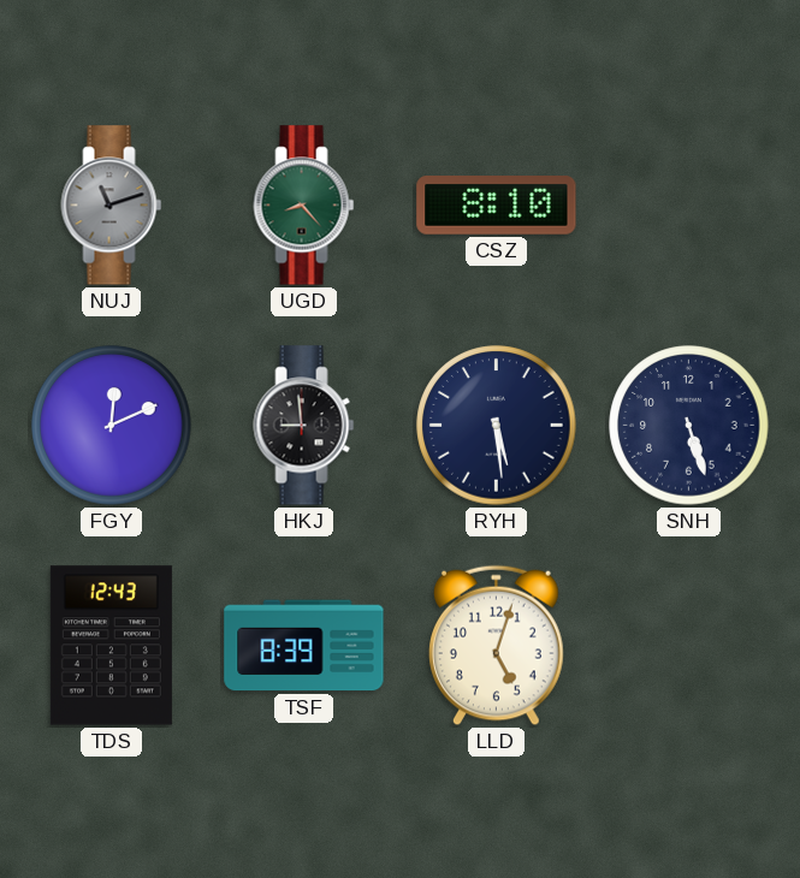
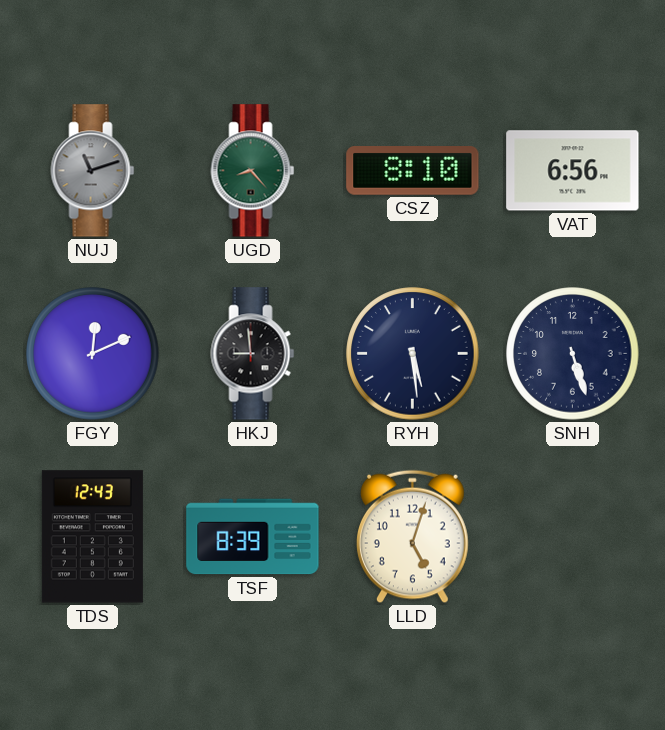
VAT: none -> 6:56
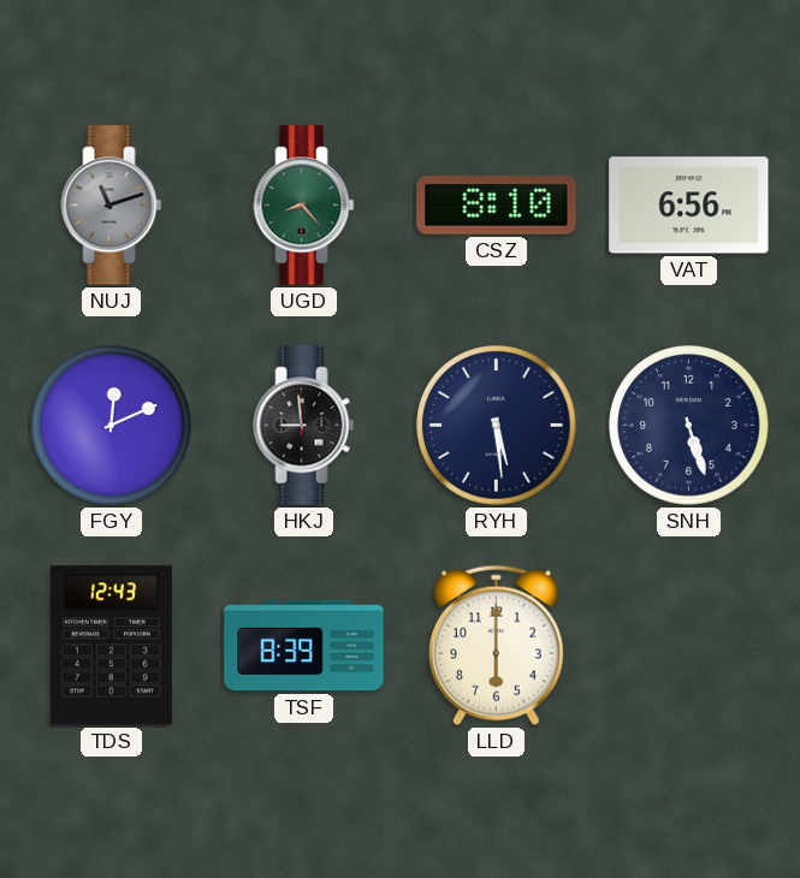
LLD: 5:03 -> 6:00
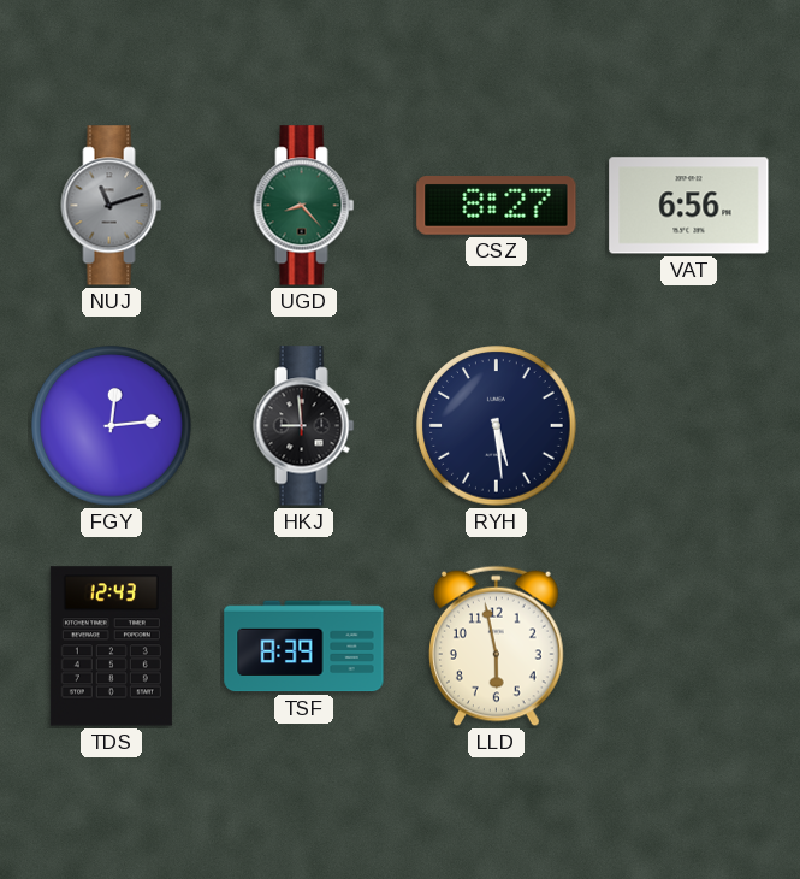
CSZ: 8:10 -> 8:27
FGY: 12:11 -> 12:14
SNH: 5:27 -> none
LLD: 6:00 -> 5:58
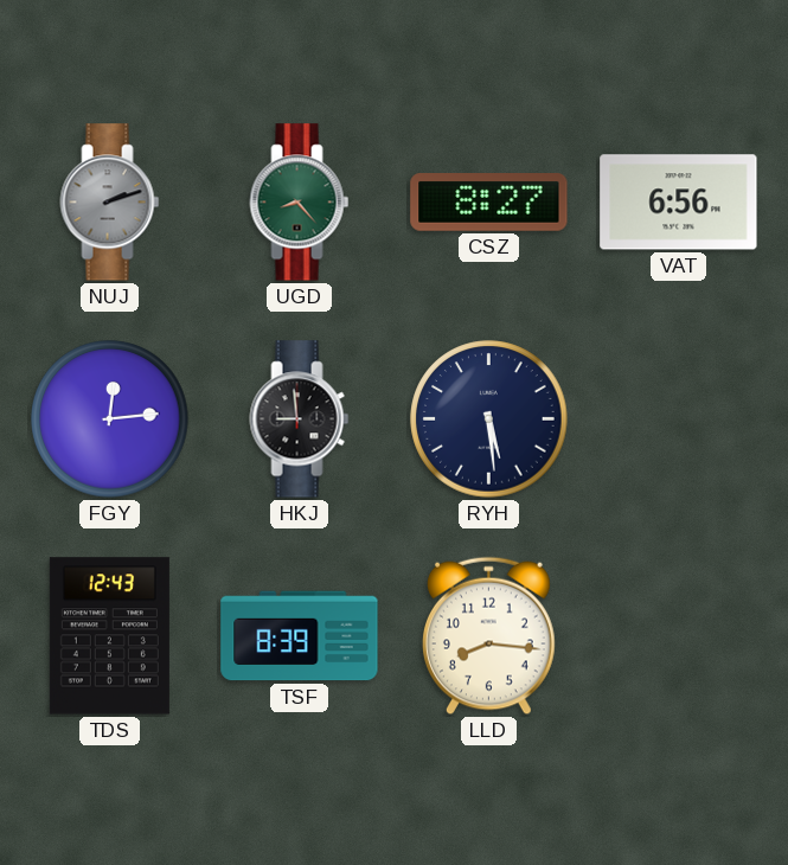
NUJ: 11:12 -> 2:12
LLD: 5:58 -> 8:16
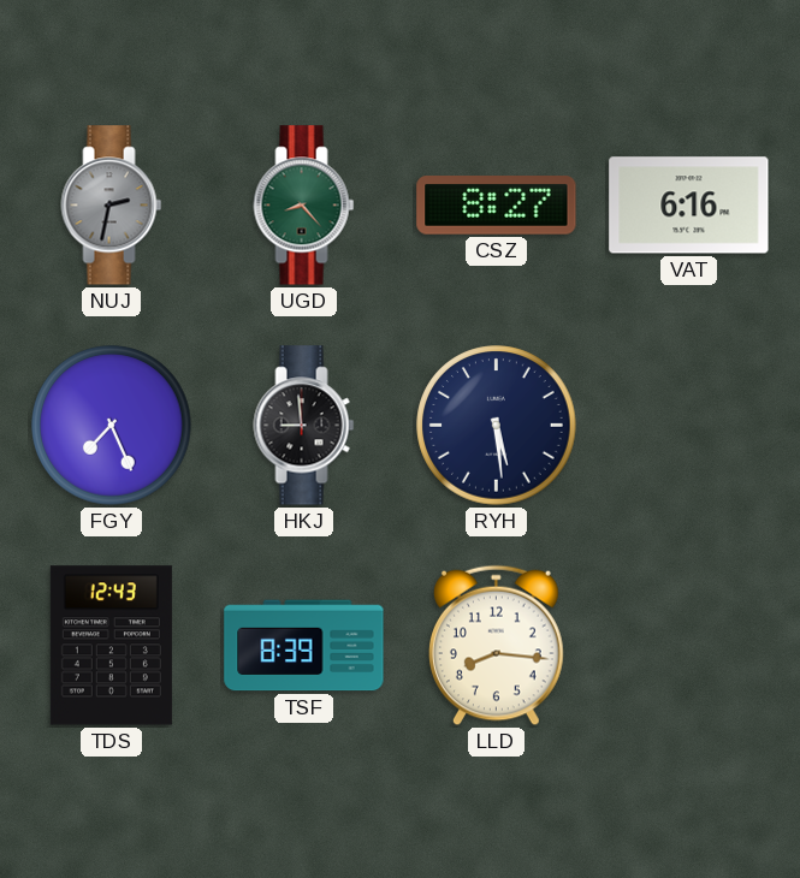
NUJ: 2:12 -> 2:32
VAT: 6:56 -> 6:16
FGY: 12:14 -> 7:26
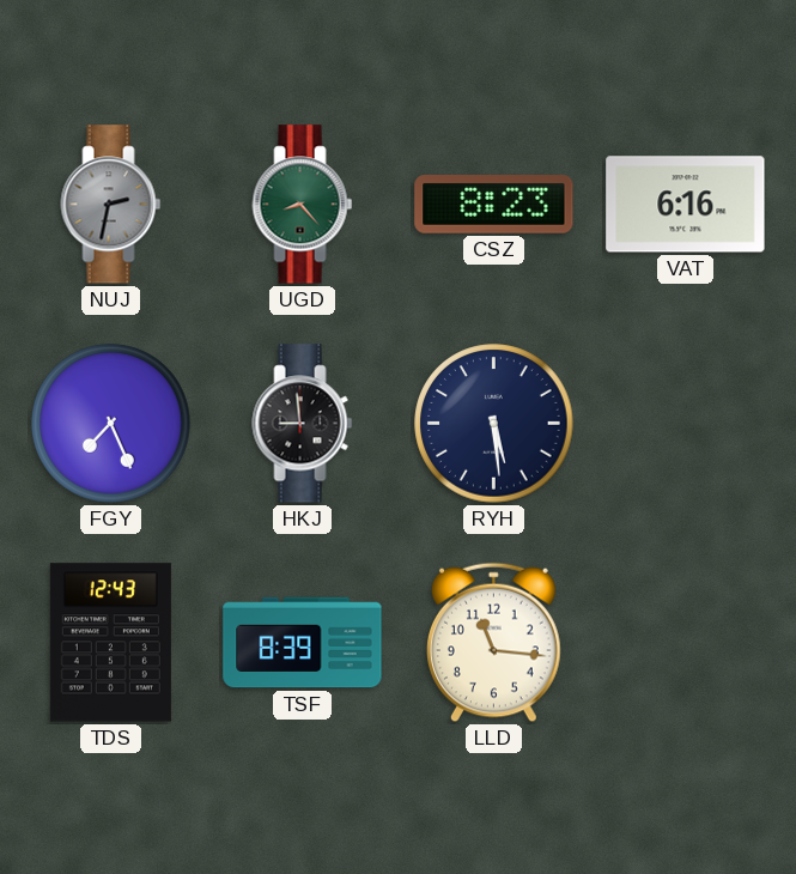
CSZ: 8:27 -> 8:23
LLD: 8:16 -> 11:16
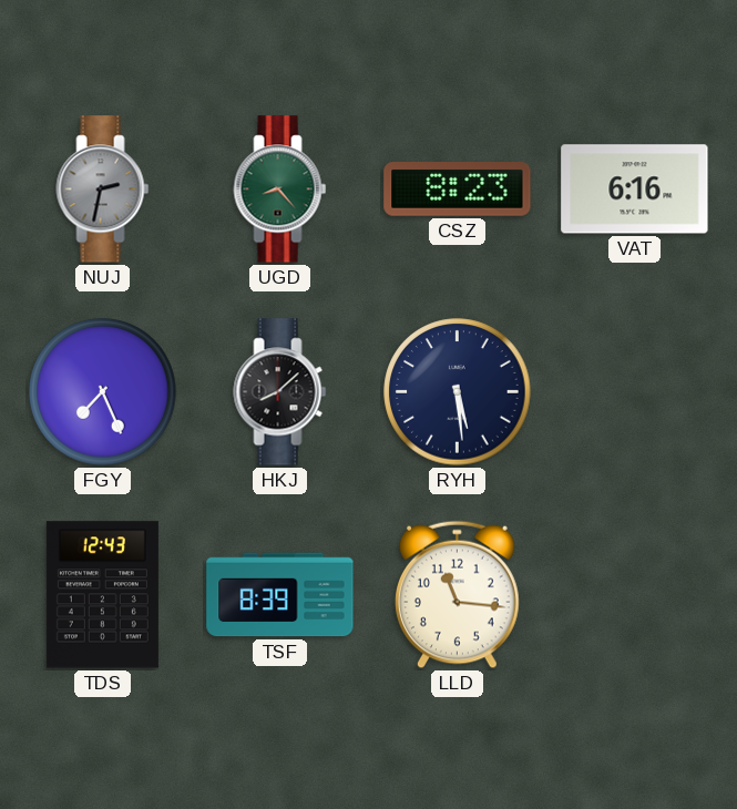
HKJ: 8:59 -> 8:08
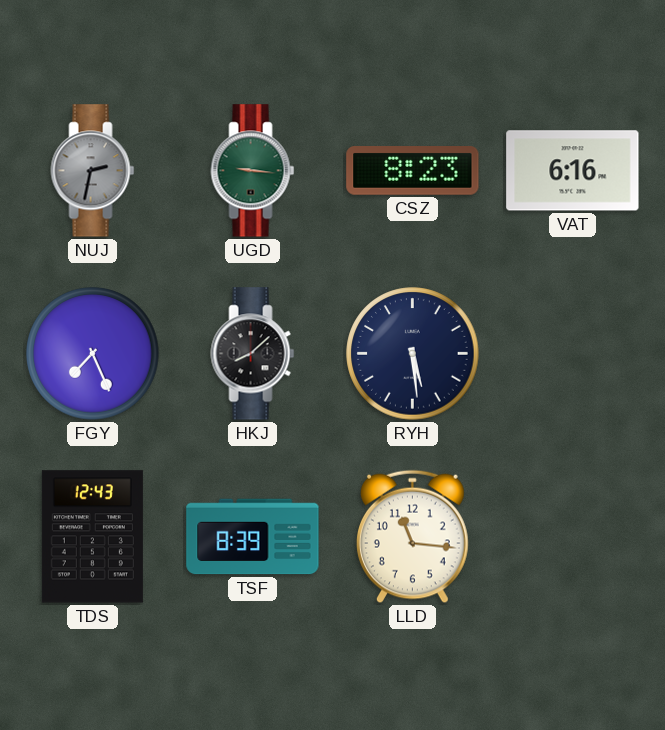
UGD: 8:23 -> 9:16
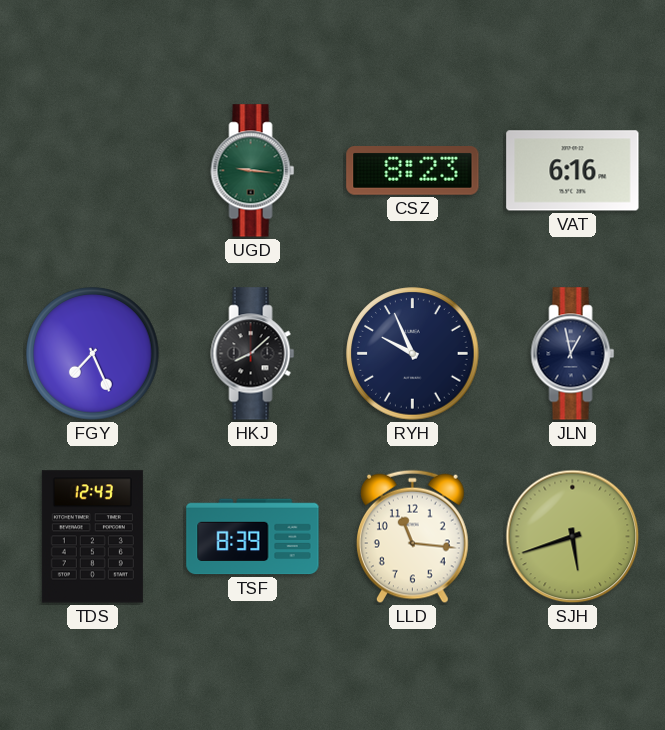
NUJ: 2:32 -> none
RYH: 5:29 -> 9:56
JLN: none -> 12:58
SJH: none -> 5:42
